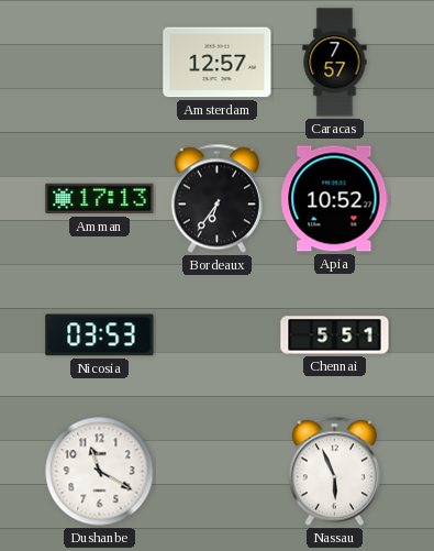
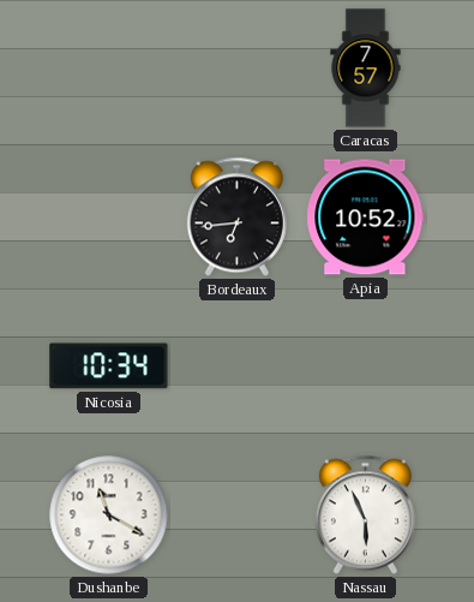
Amsterdam: 12:57 -> none
Amman: 17:13 -> none
Bordeaux: 6:36 -> 6:44
Nicosia: 03:53 -> 10:34
Chennai: 5:51 -> none
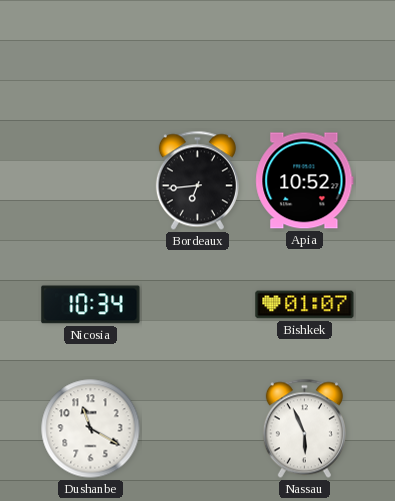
Caracas: 7:57 -> none
Bishkek: none -> 01:07
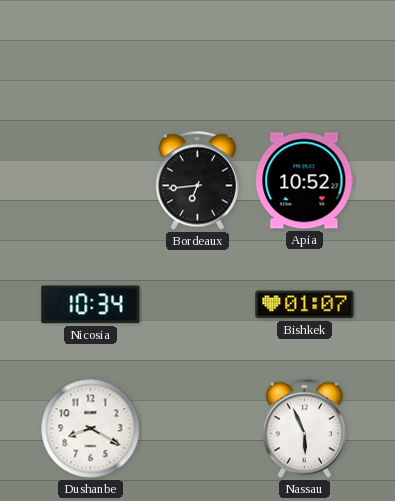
Dushanbe: 11:20 -> 8:20
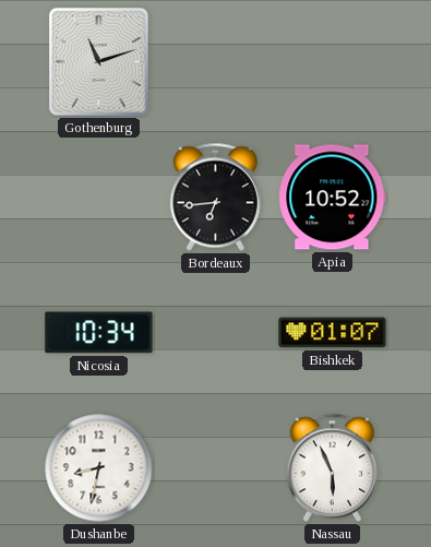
Gothenburg: none -> 11:12
Dushanbe: 8:20 -> 8:32
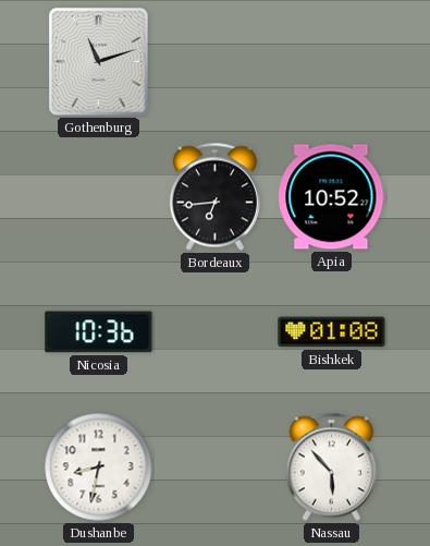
Nicosia: 10:34 -> 10:36
Bishkek: 01:07 -> 01:08
Nassau: 5:56 -> 5:53
